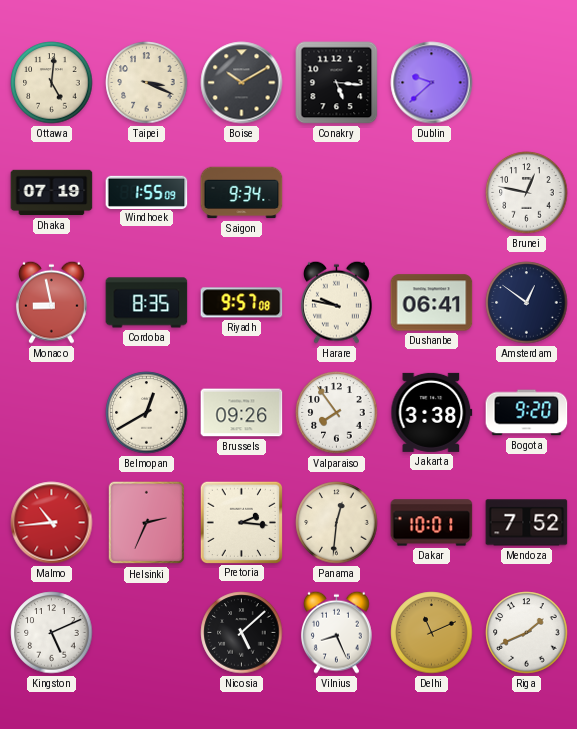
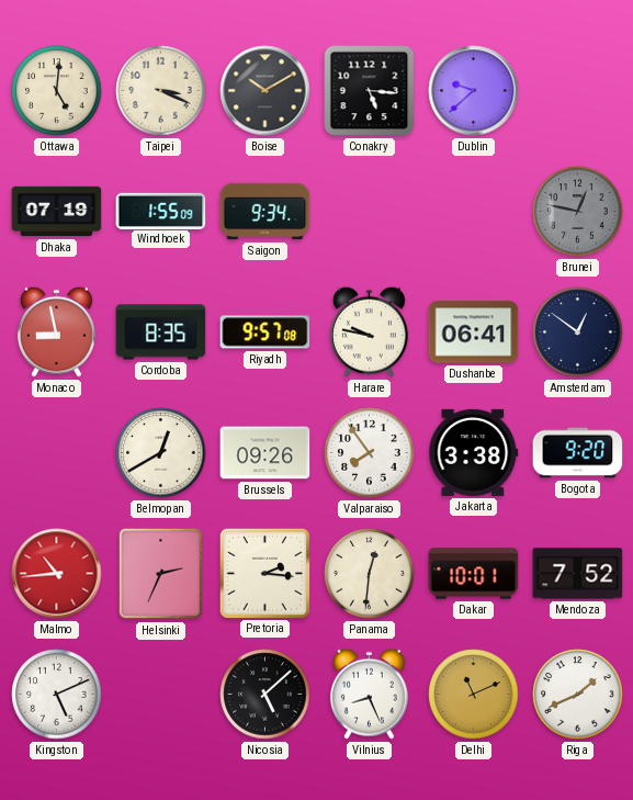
Brunei dial: white -> grey
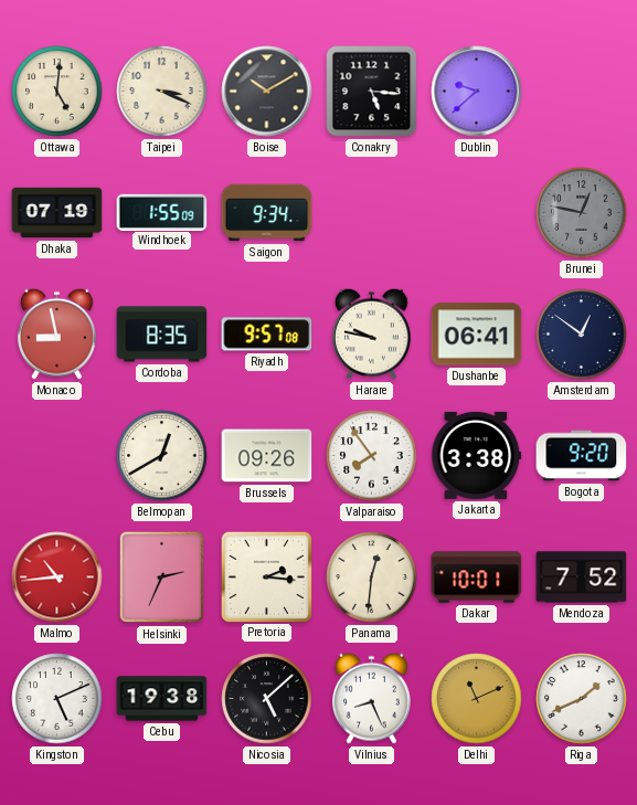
Cebu: none -> 19:38
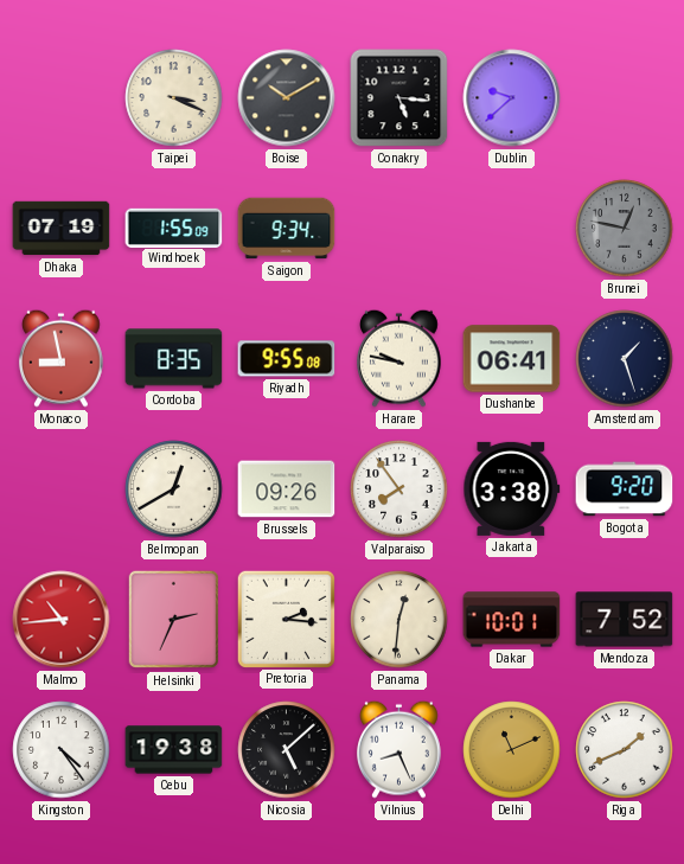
Ottawa: 5:01 -> none
Riyadh: 9:57 -> 9:55
Amsterdam: 12:51 -> 1:27
Kingston: 5:11 -> 4:24
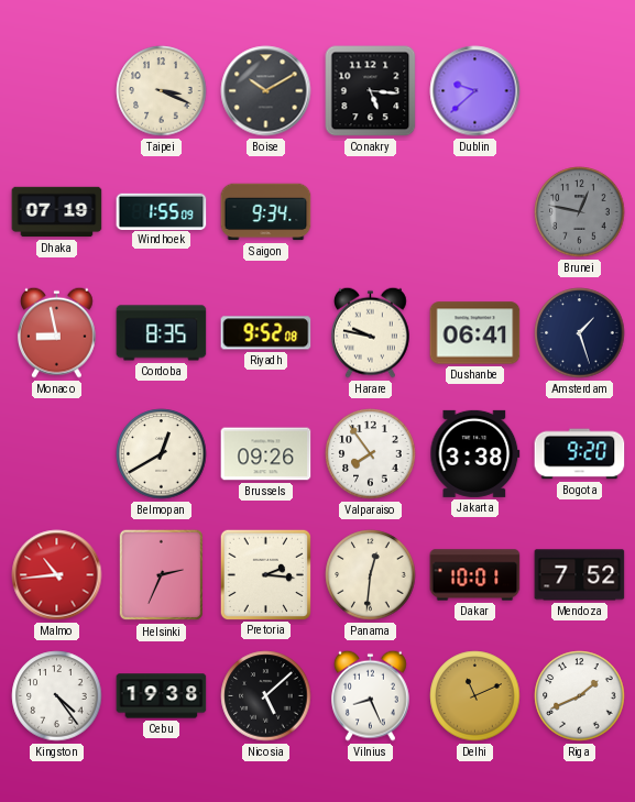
Riyadh: 9:55 -> 9:52
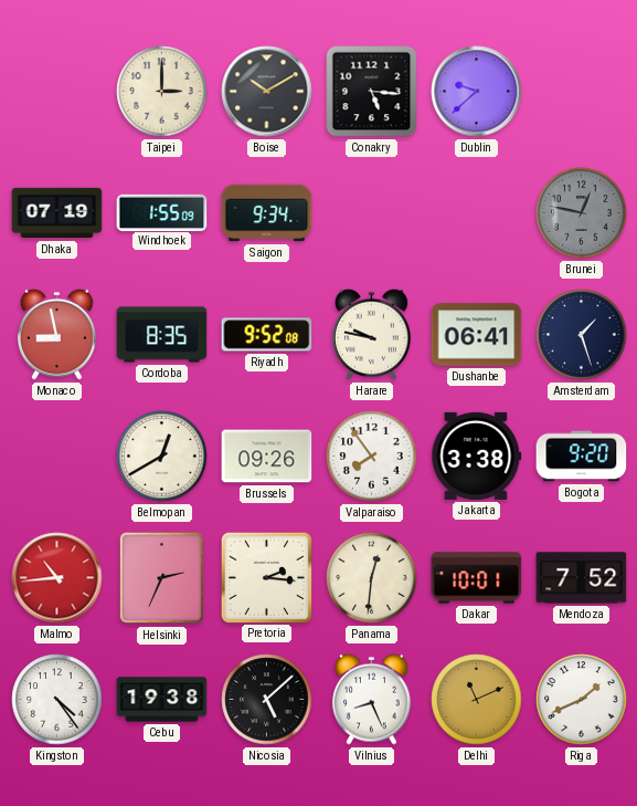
Taipei: 3:19 -> 3:00
